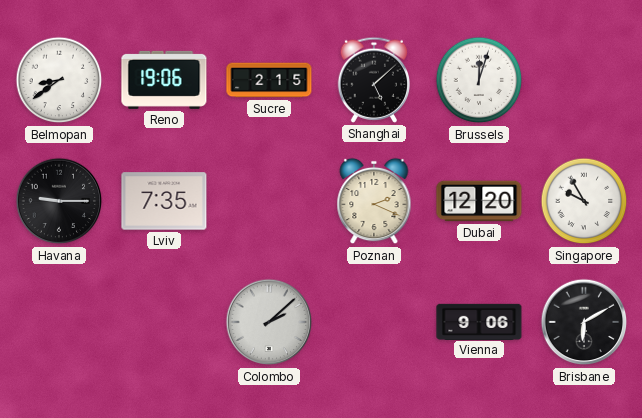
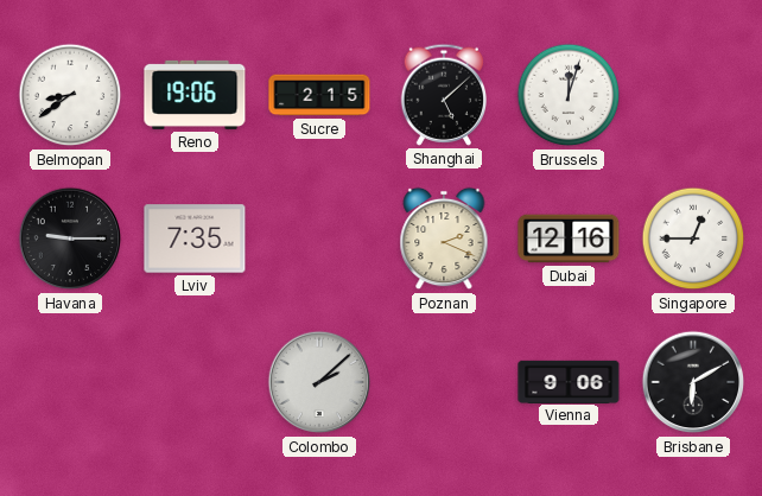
Dubai: 12:20 -> 12:16
Singapore: 9:55 -> 12:45
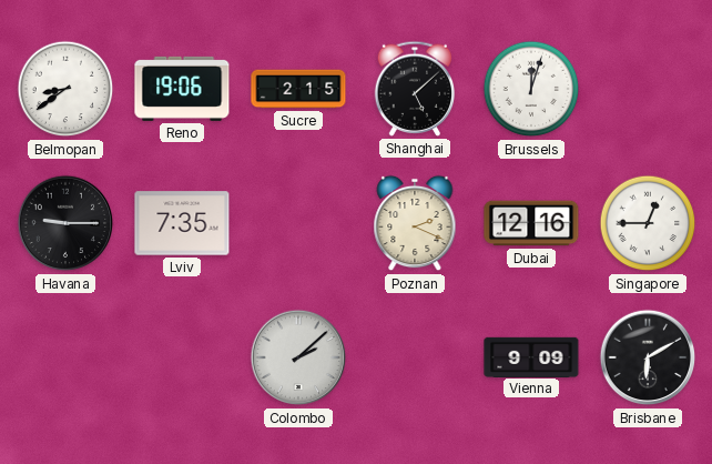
Vienna: 9:06 -> 9:09
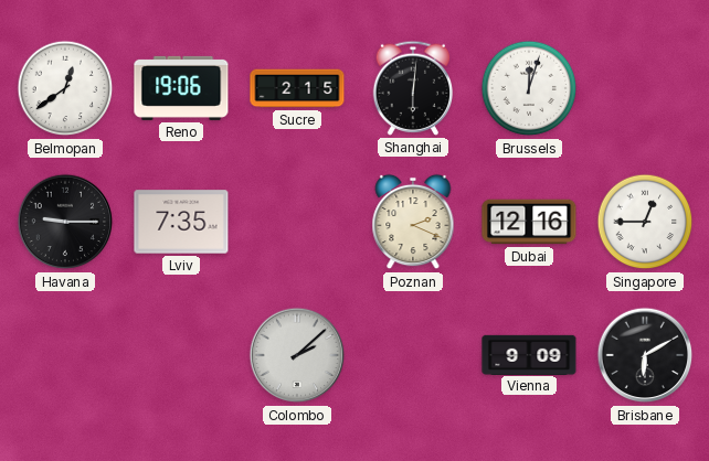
Belmopan: 8:39 -> 12:39
Shanghai: 5:08 -> 6:01
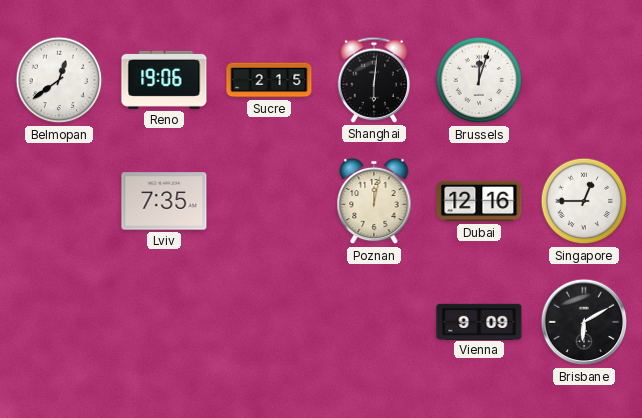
Havana: 9:15 -> none
Poznan: 2:19 -> 12:02
Colombo: 2:08 -> none
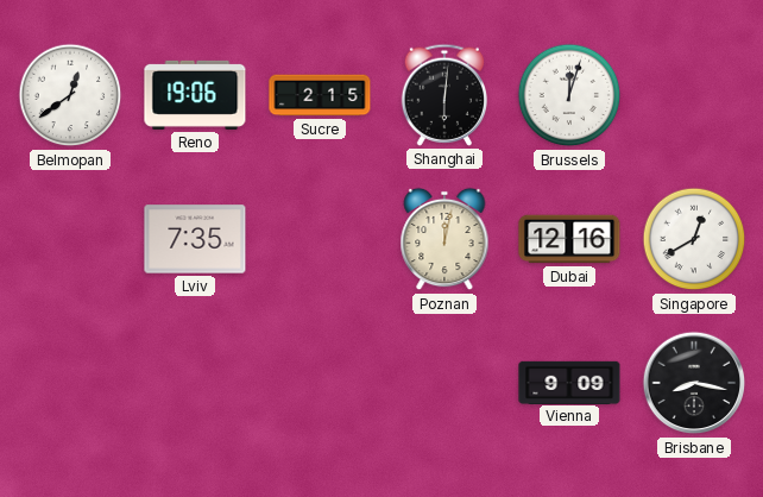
Singapore: 12:45 -> 12:40
Brisbane: 6:10 -> 8:17
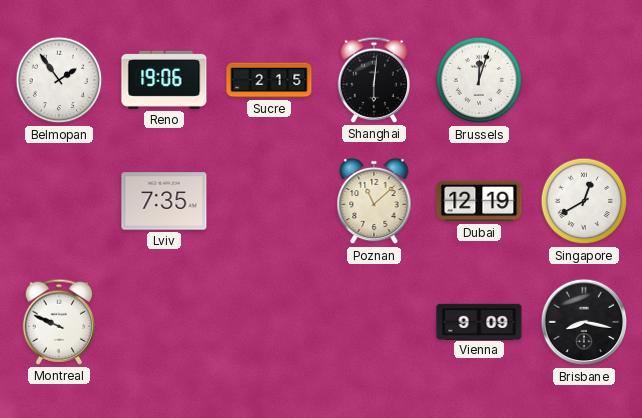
Belmopan: 12:39 -> 1:54
Poznan: 12:02 -> 11:08
Dubai: 12:16 -> 12:19
Montreal: none -> 9:49
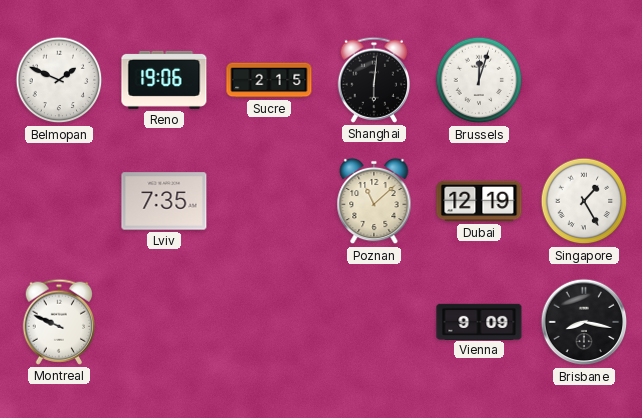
Belmopan: 1:54 -> 1:49
Singapore: 12:40 -> 1:25
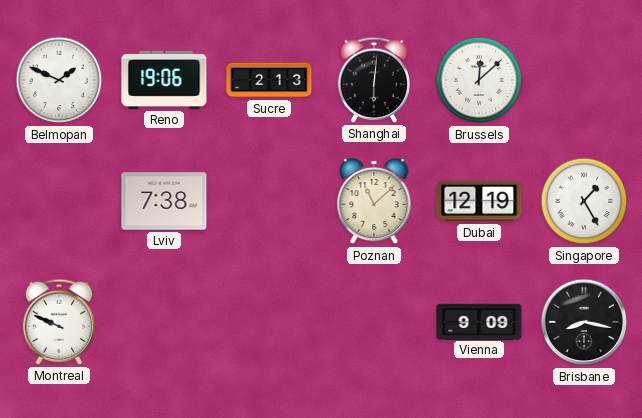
Sucre: 2:15 -> 2:13
Brussels: 12:03 -> 12:08
Lviv: 7:35 -> 7:38
